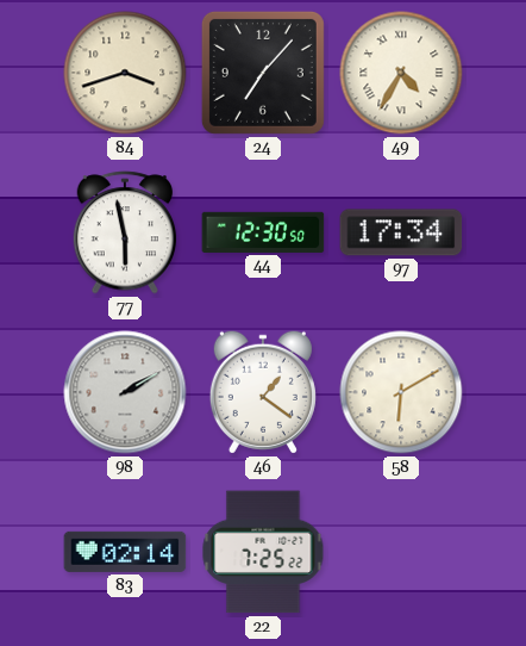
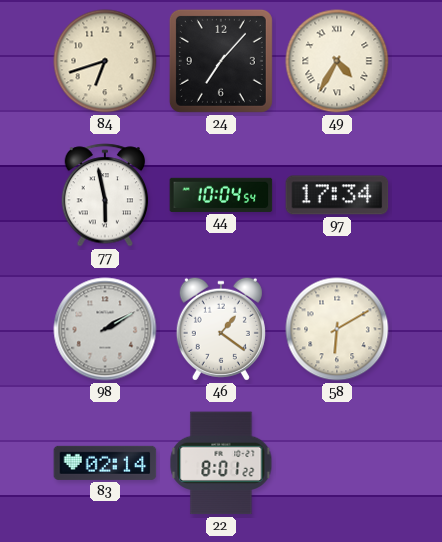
84: 3:42 -> 6:42
44: 12:30 -> 10:04
22: 7:25 -> 8:01
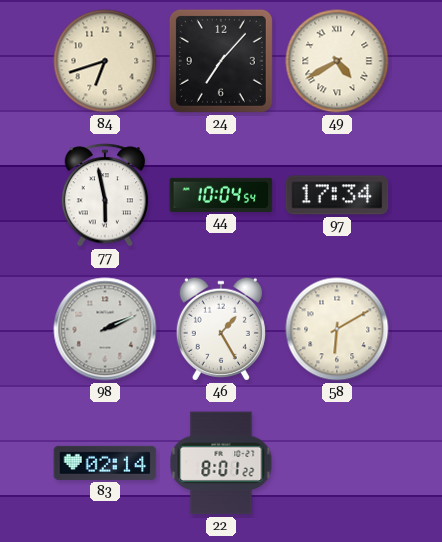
49: 4:35 -> 4:40
98: 2:10 -> 2:11
46: 1:21 -> 1:25
